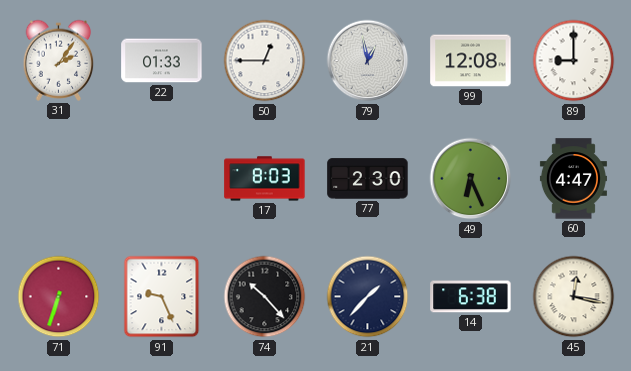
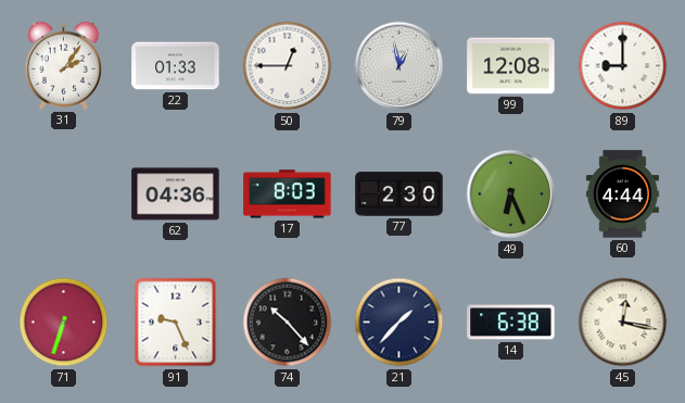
62: none -> 04:36
60: 4:47 -> 4:44
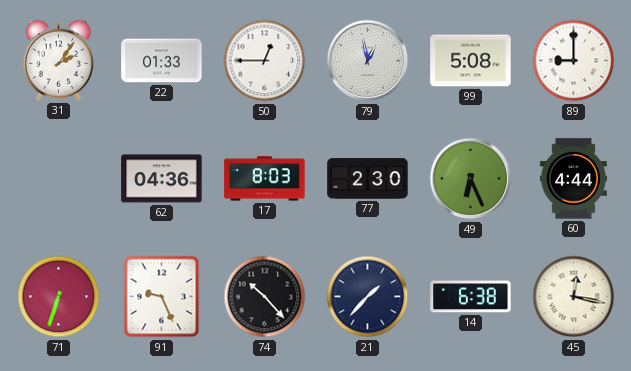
99: 12:08 -> 5:08
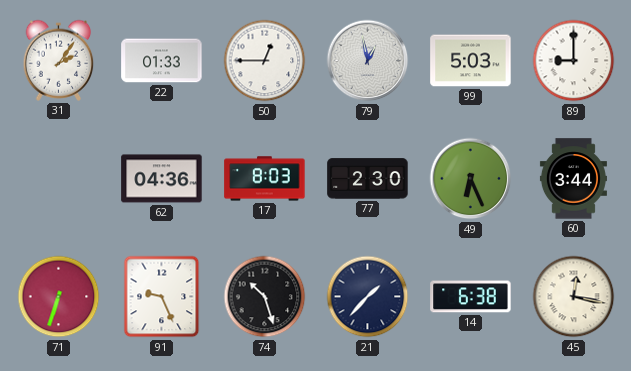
99: 5:08 -> 5:03
60: 4:44 -> 3:44
74: 10:23 -> 10:27
